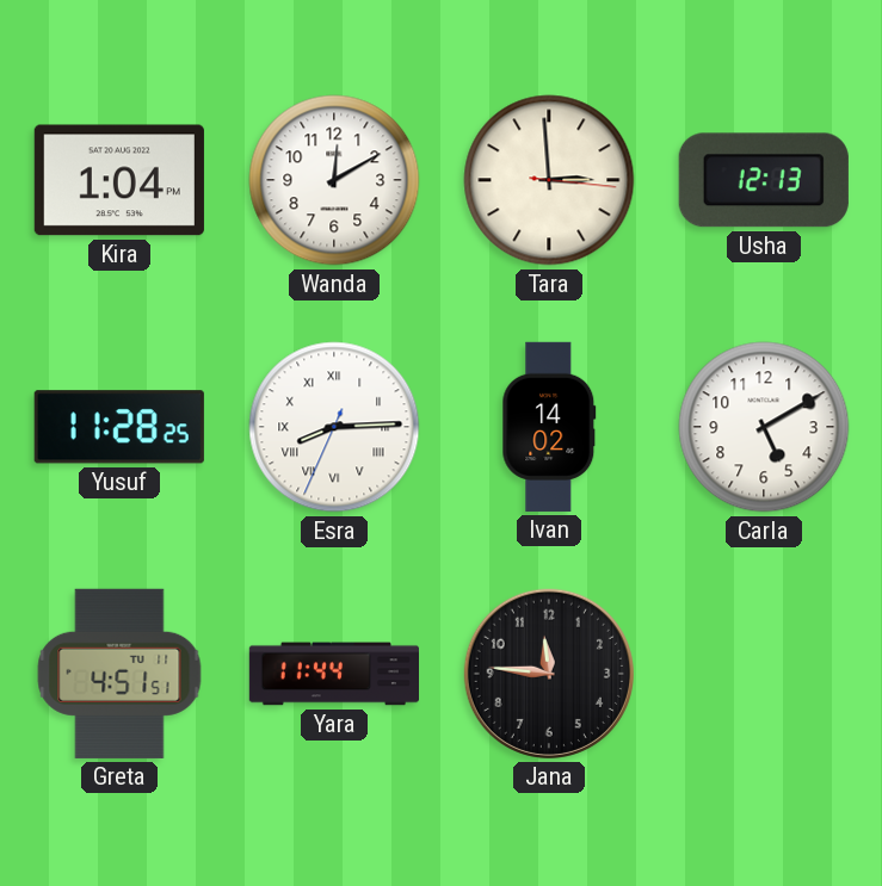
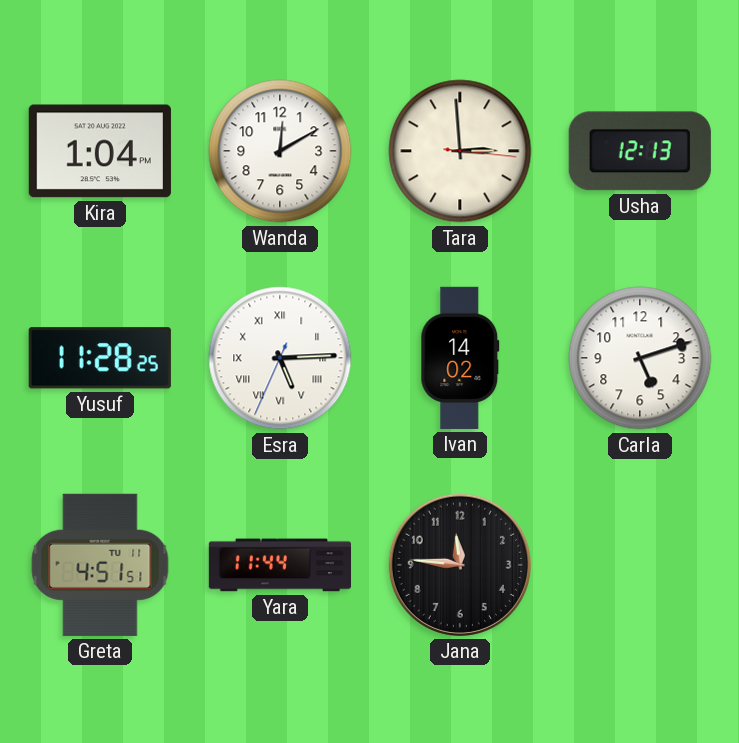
Esra: 8:14 -> 5:14
Carla: 5:10 -> 5:12
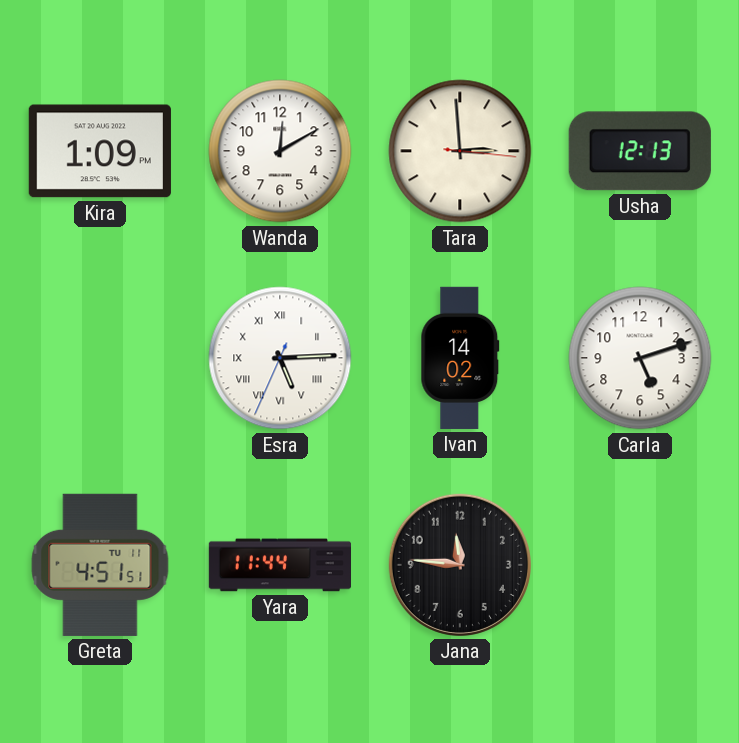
Kira: 1:04 -> 1:09
Yusuf: 11:28 -> none
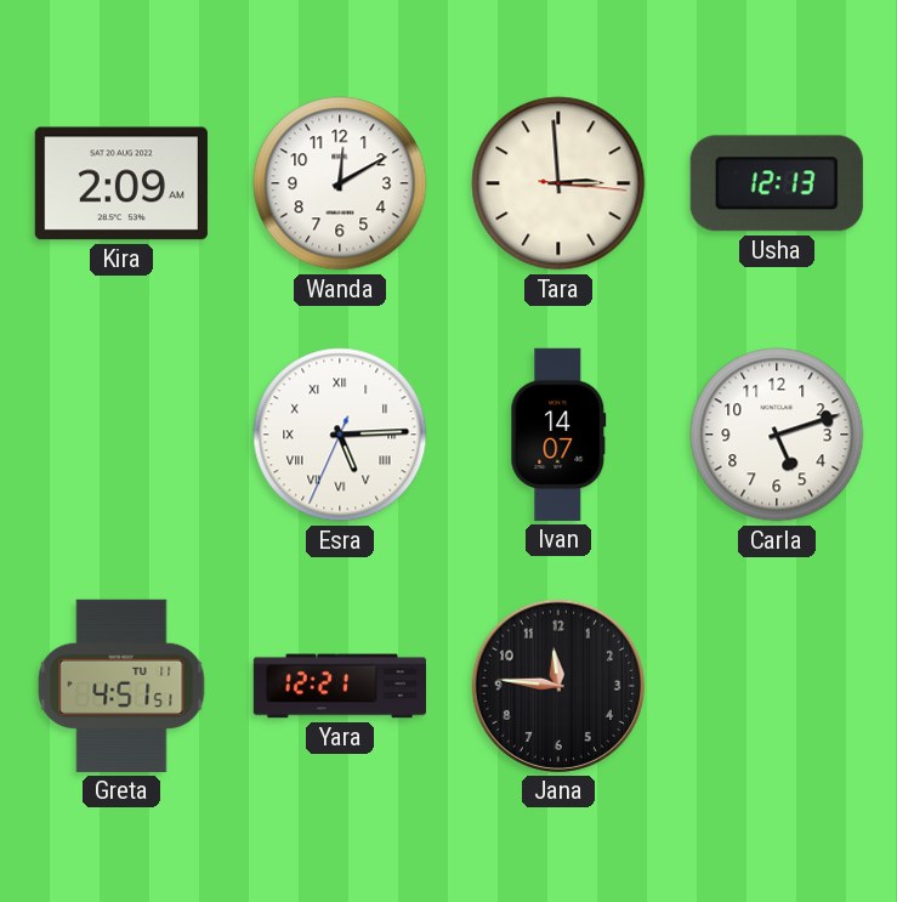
Kira: 1:09 -> 2:09
Ivan: 14:02 -> 14:07
Yara: 11:44 -> 12:21
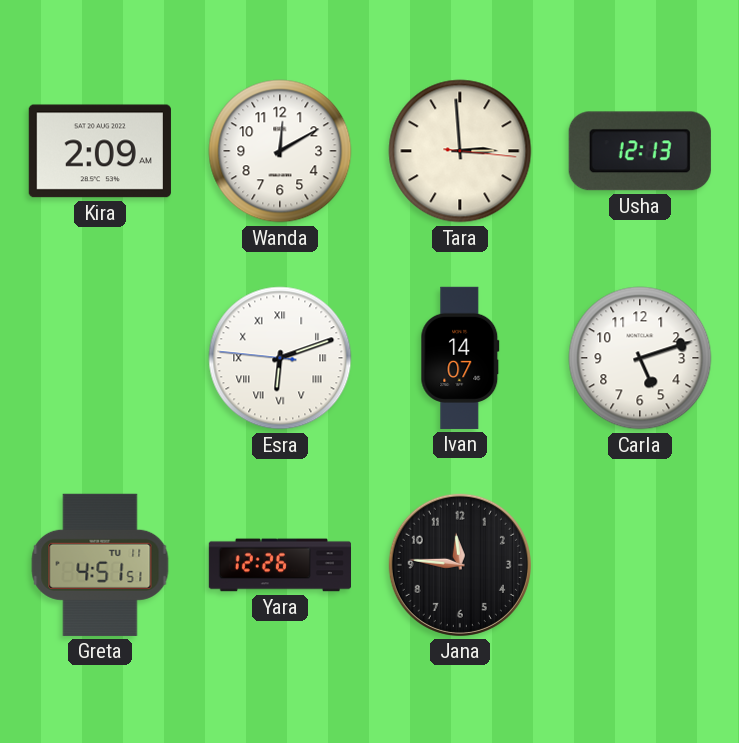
Esra: 5:14 -> 6:11
Yara: 12:21 -> 12:26
